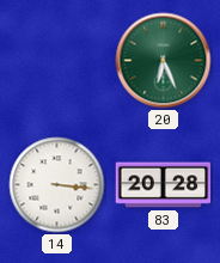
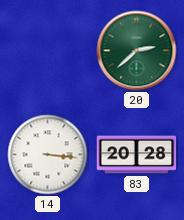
20: 6:26 -> 2:38
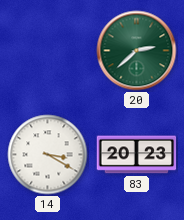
14: 3:16 -> 3:20
83: 20:28 -> 20:23
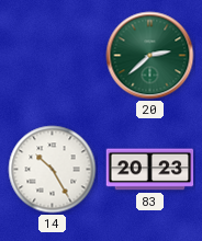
14: 3:20 -> 10:25
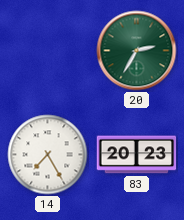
20: 2:38 -> 2:35
14: 10:25 -> 7:25
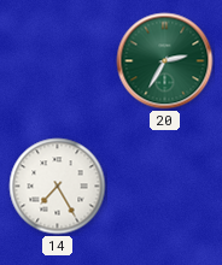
83: 20:23 -> none
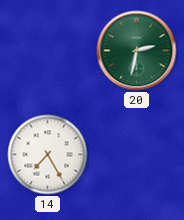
20: 2:35 -> 2:32
